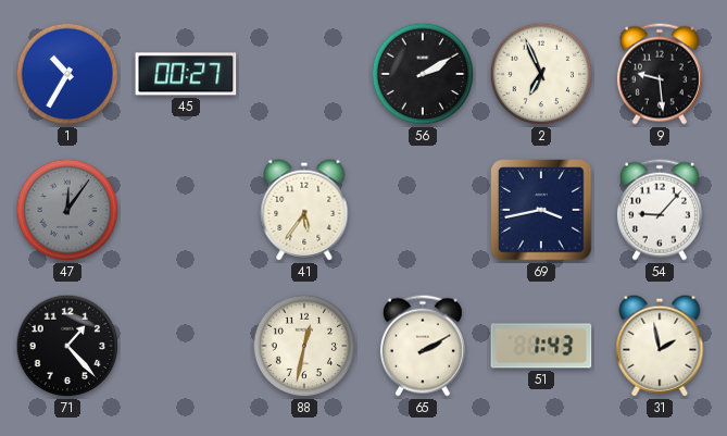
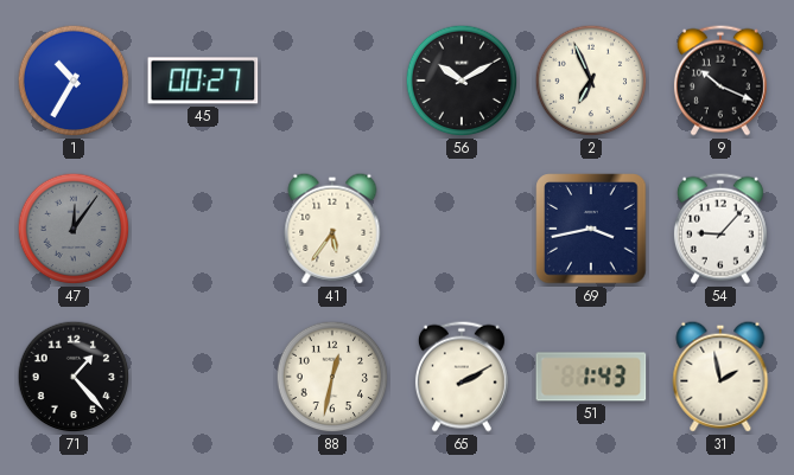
56: 2:10 -> 10:10
9: 9:29 -> 10:19
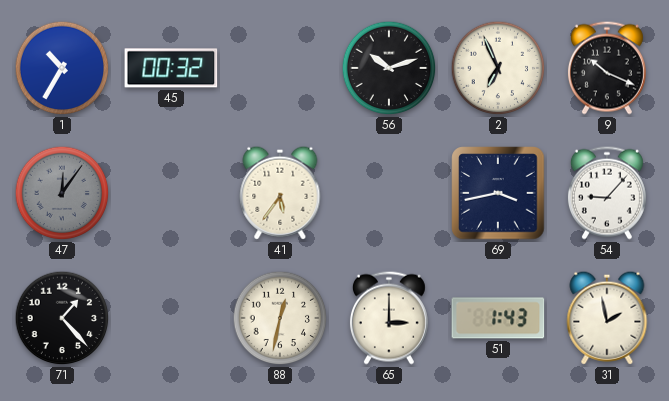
45: 00:27 -> 00:32
56: 10:10 -> 10:12
65: 2:10 -> 3:00
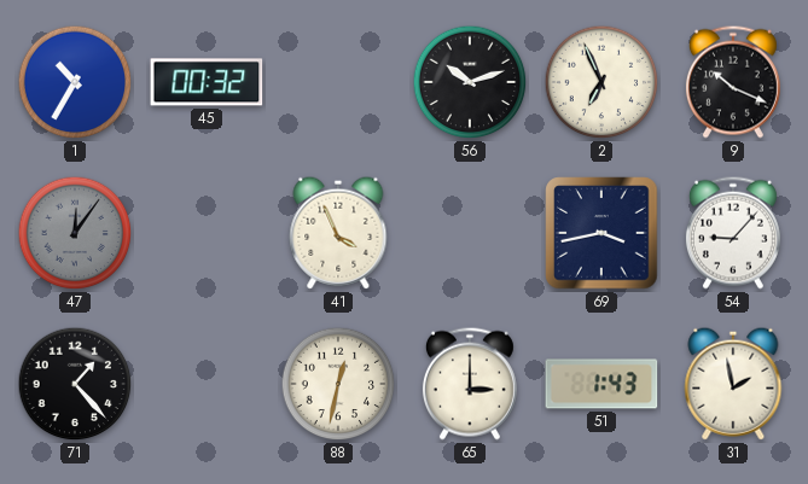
41: 5:36 -> 3:56
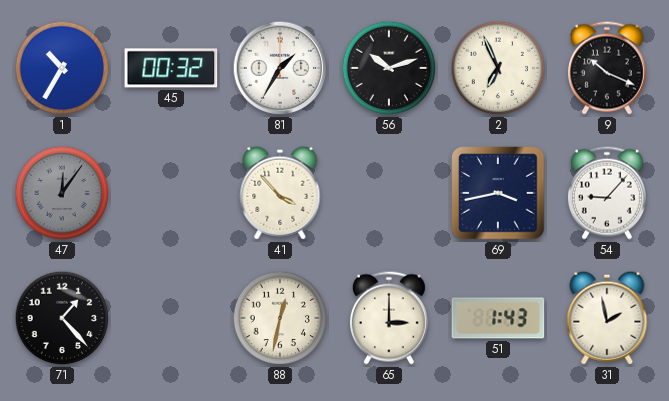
81: none -> 1:35
41: 3:56 -> 3:53
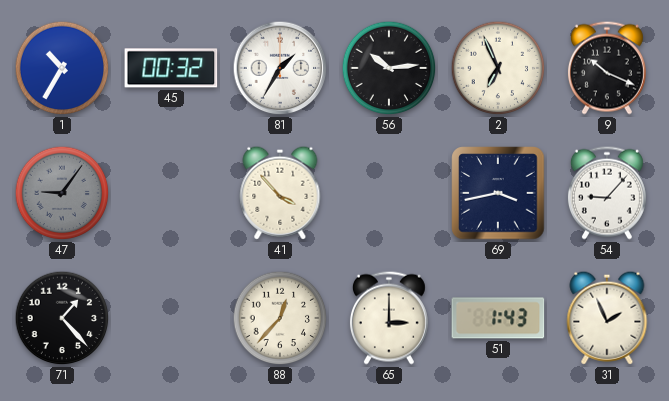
56: 10:12 -> 10:14
47: 12:06 -> 9:06
88: 12:32 -> 12:37
31: 1:58 -> 1:56
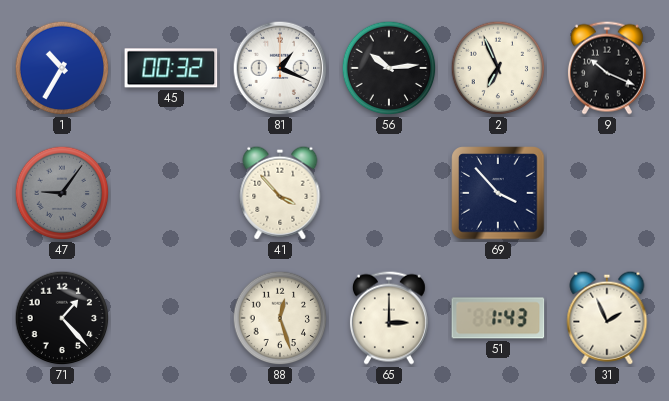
81: 1:35 -> 1:19
69: 3:43 -> 3:53
54: 9:07 -> none
88: 12:37 -> 12:27
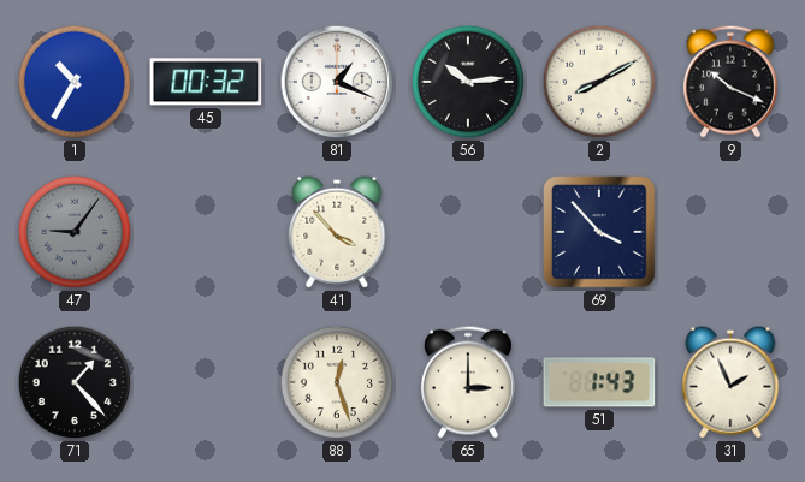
2: 6:56 -> 8:10
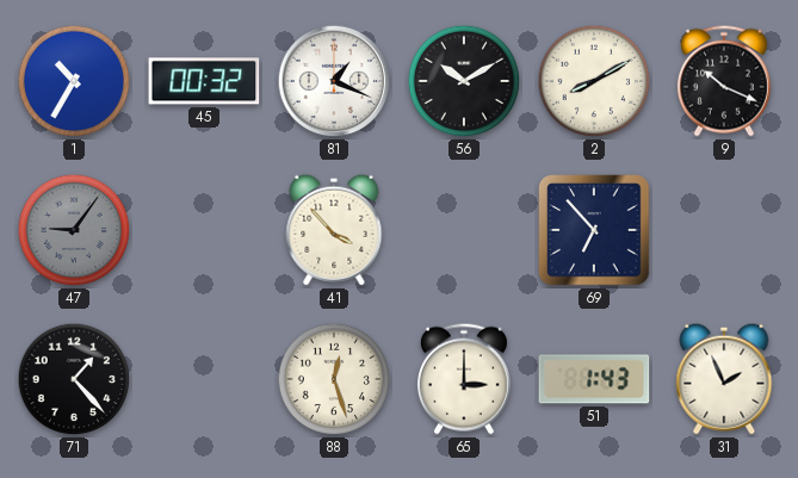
56: 10:14 -> 10:10
69: 3:53 -> 6:53
